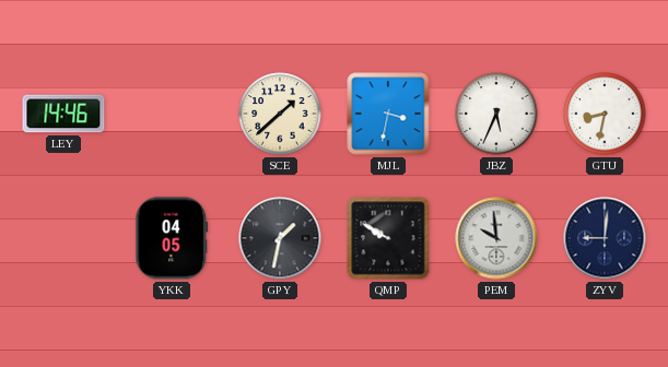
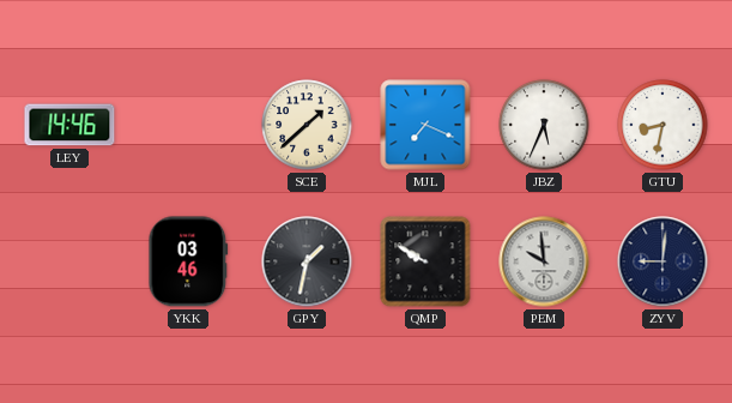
MJL: 3:32 -> 7:19
YKK: 04:05 -> 03:46
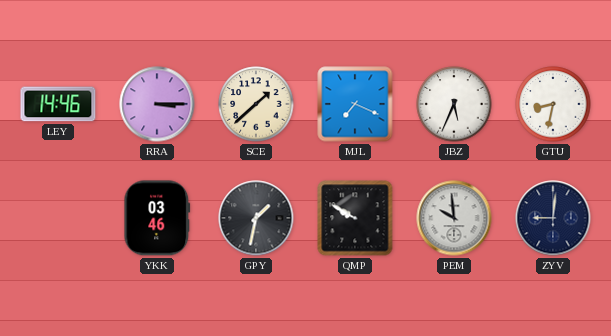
RRA: none -> 3:15
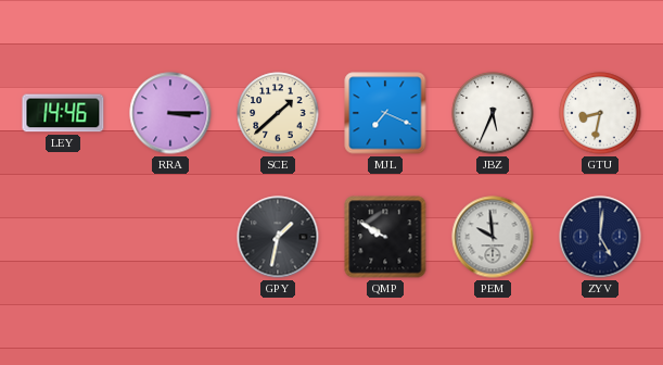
YKK: 03:46 -> none
ZYV: 9:01 -> 5:01
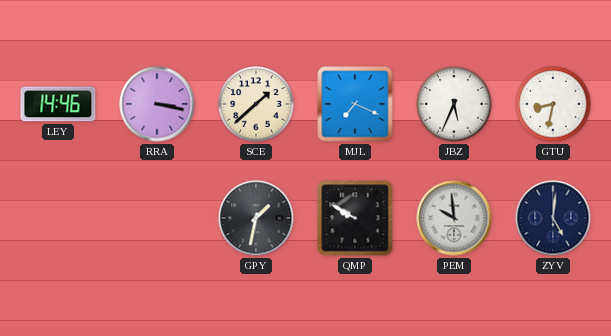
RRA: 3:15 -> 3:17
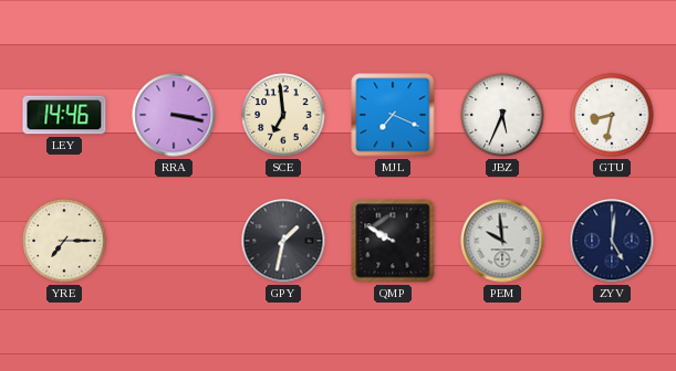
SCE: 1:38 -> 6:59
YRE: none -> 7:15
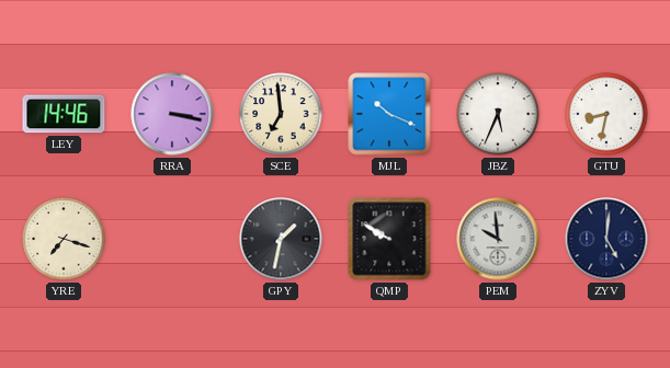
MJL: 7:19 -> 10:19
YRE: 7:15 -> 7:18
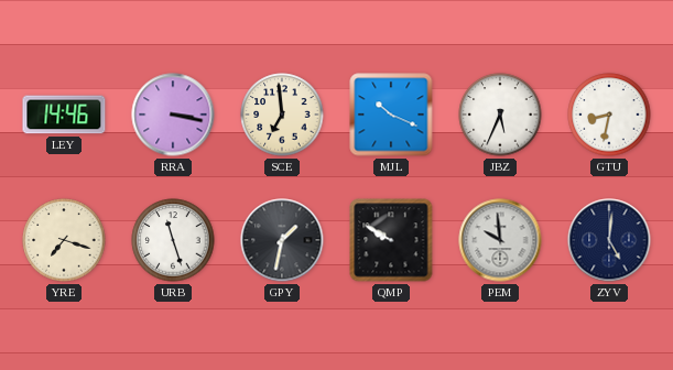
URB: none -> 11:27
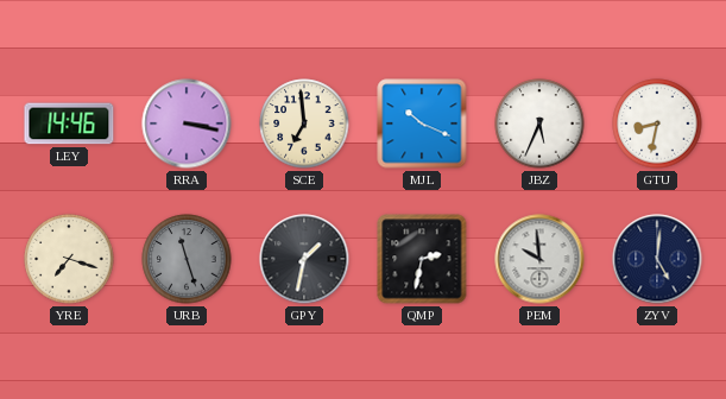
URB dial: white -> grey
QMP: 9:50 -> 2:32
